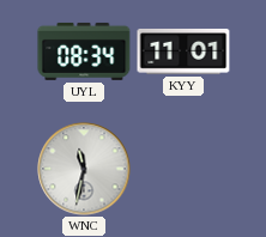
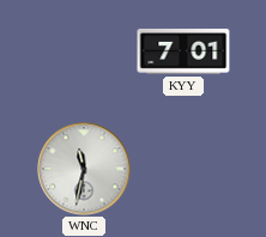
UYL: 08:34 -> none
KYY: 11:01 -> 7:01
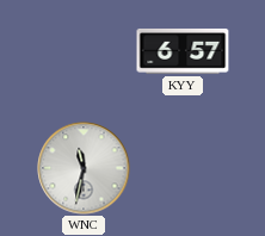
KYY: 7:01 -> 6:57
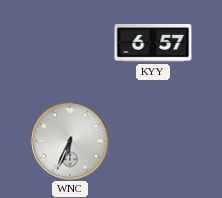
WNC: 11:32 -> 6:34
